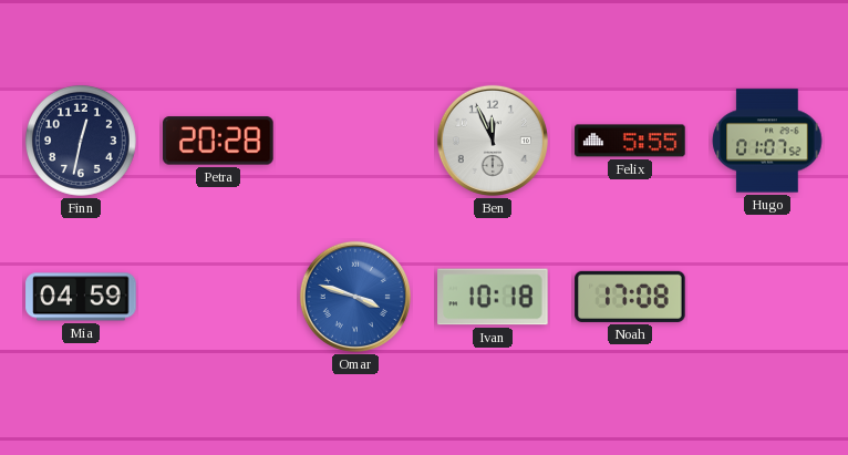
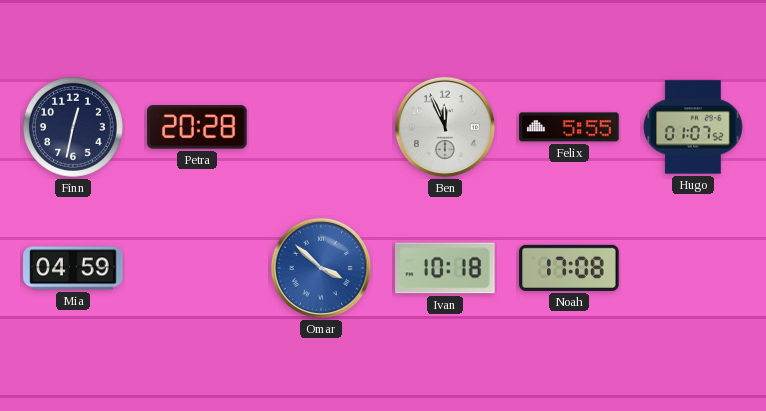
Omar: 3:48 -> 3:52
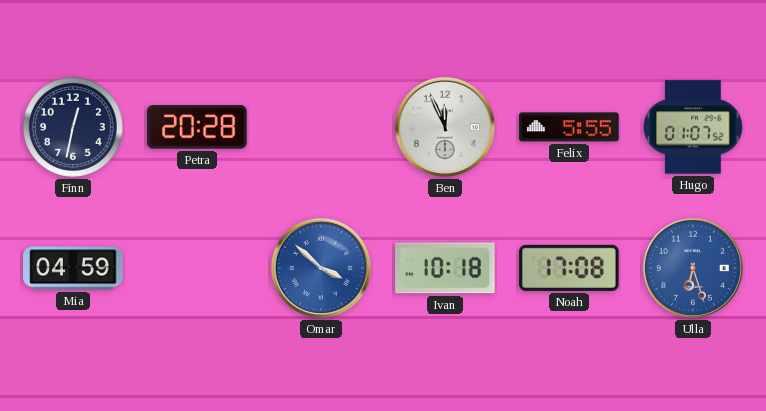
Ulla: none -> 6:27
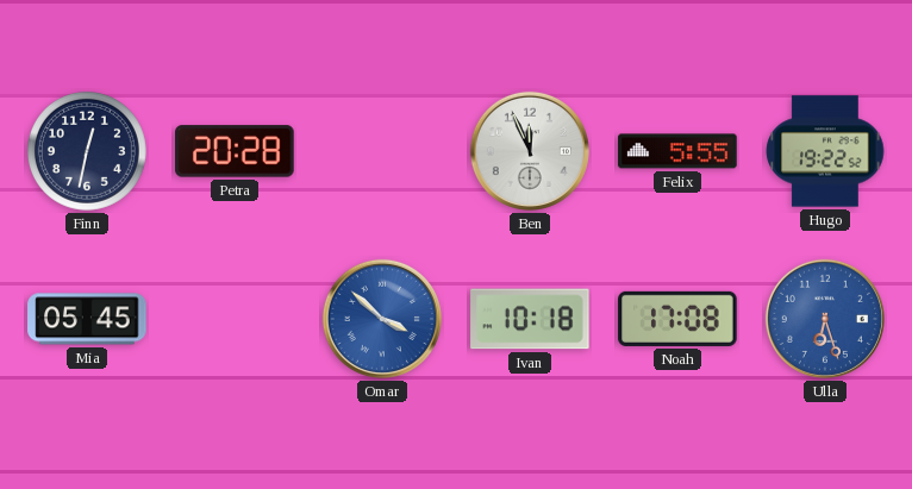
Hugo: 01:07 -> 19:22
Mia: 04:59 -> 05:45
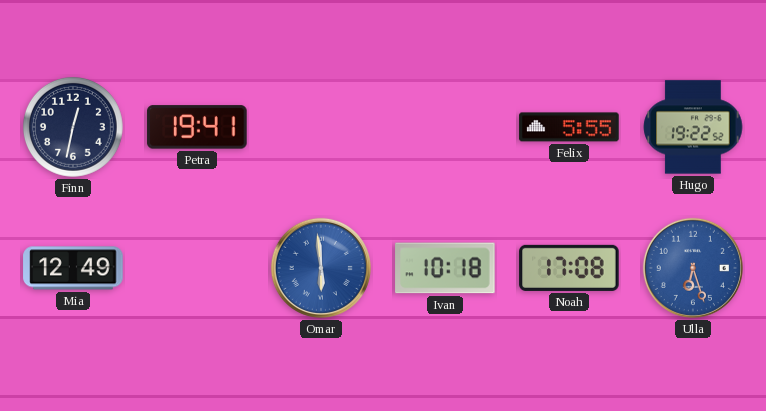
Petra: 20:28 -> 19:41
Ben: 11:56 -> none
Mia: 05:45 -> 12:49
Omar: 3:52 -> 5:59
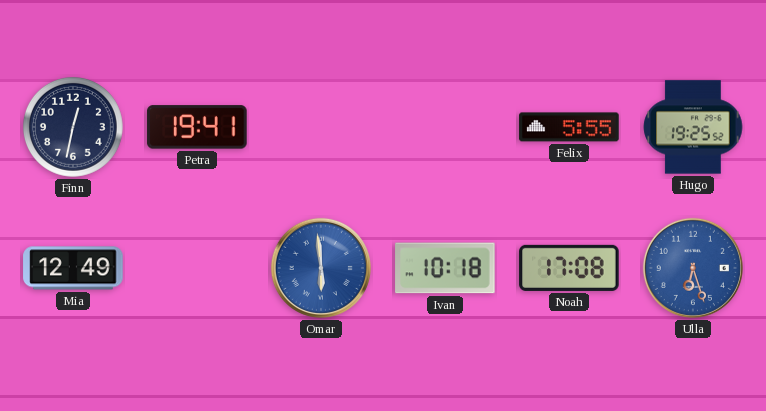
Hugo: 19:22 -> 19:25
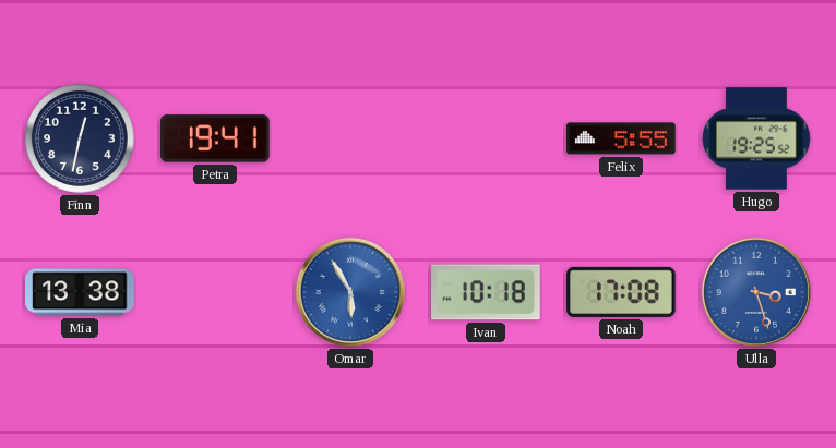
Mia: 12:49 -> 13:38
Omar: 5:59 -> 5:55
Ulla: 6:27 -> 3:27
